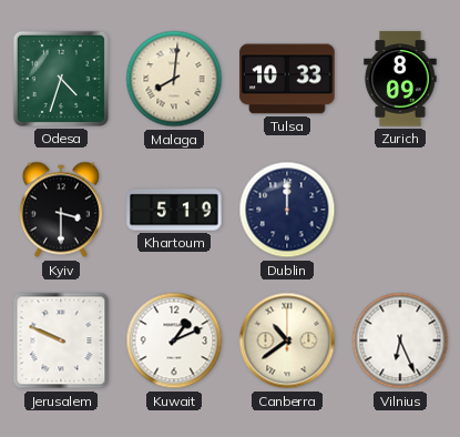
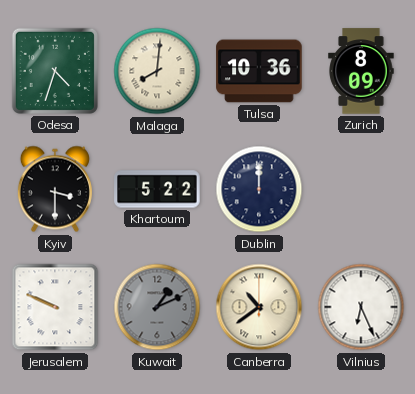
Tulsa: 10:33 -> 10:36
Khartoum: 5:19 -> 5:22
Kuwait dial: white -> grey
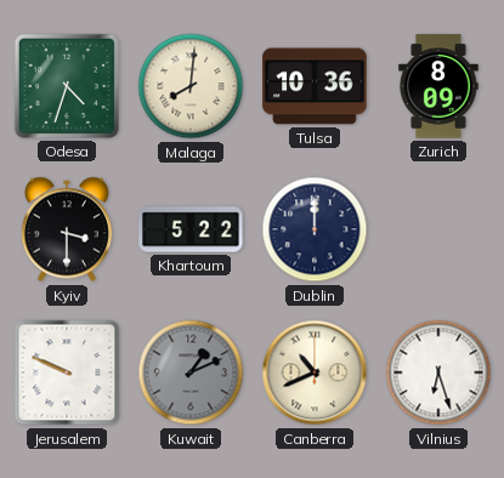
Canberra: 10:39 -> 10:41
Vilnius: 6:26 -> 6:27
